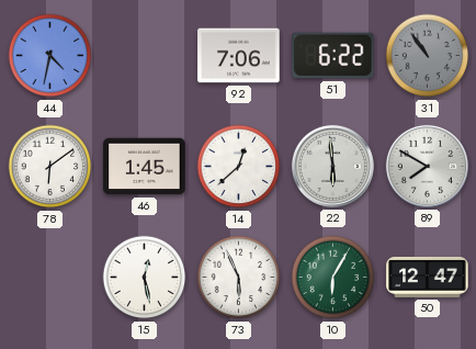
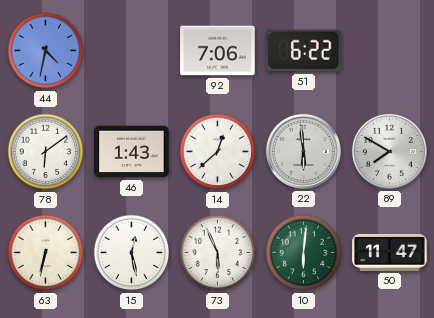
31: 10:54 -> none
46: 1:45 -> 1:43
63: none -> 6:32
10: 6:05 -> 6:01
50: 12:47 -> 11:47
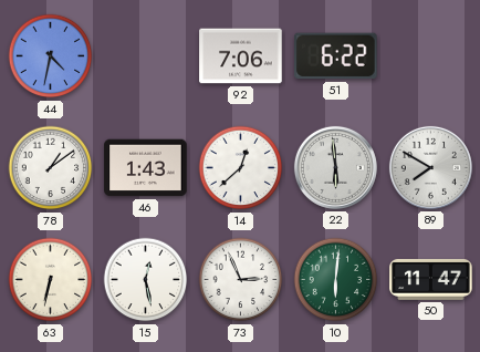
78: 6:09 -> 1:09
73: 5:56 -> 2:56
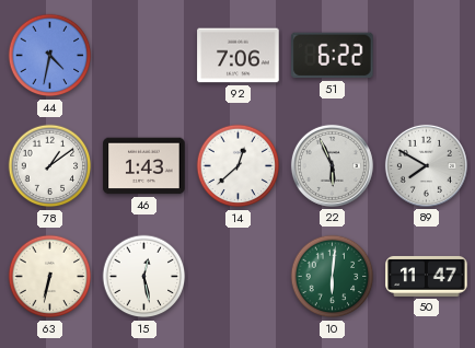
22: 5:59 -> 5:56
73: 2:56 -> none
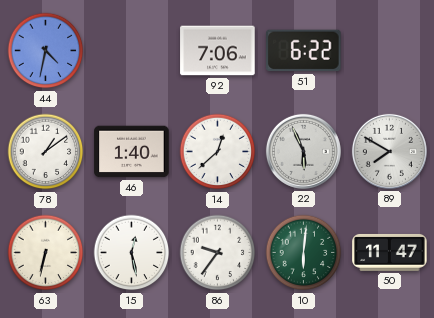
46: 1:43 -> 1:40
86: none -> 9:36
